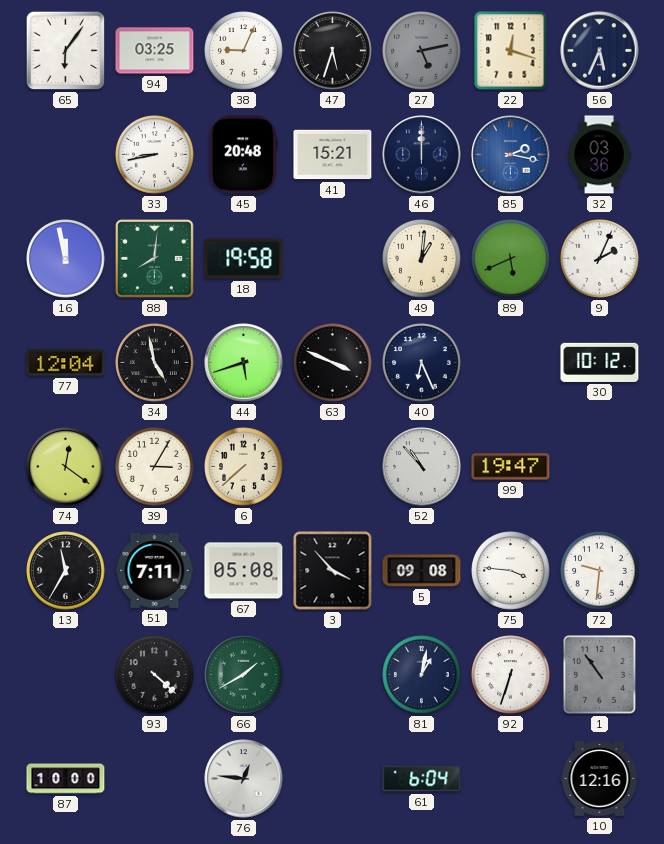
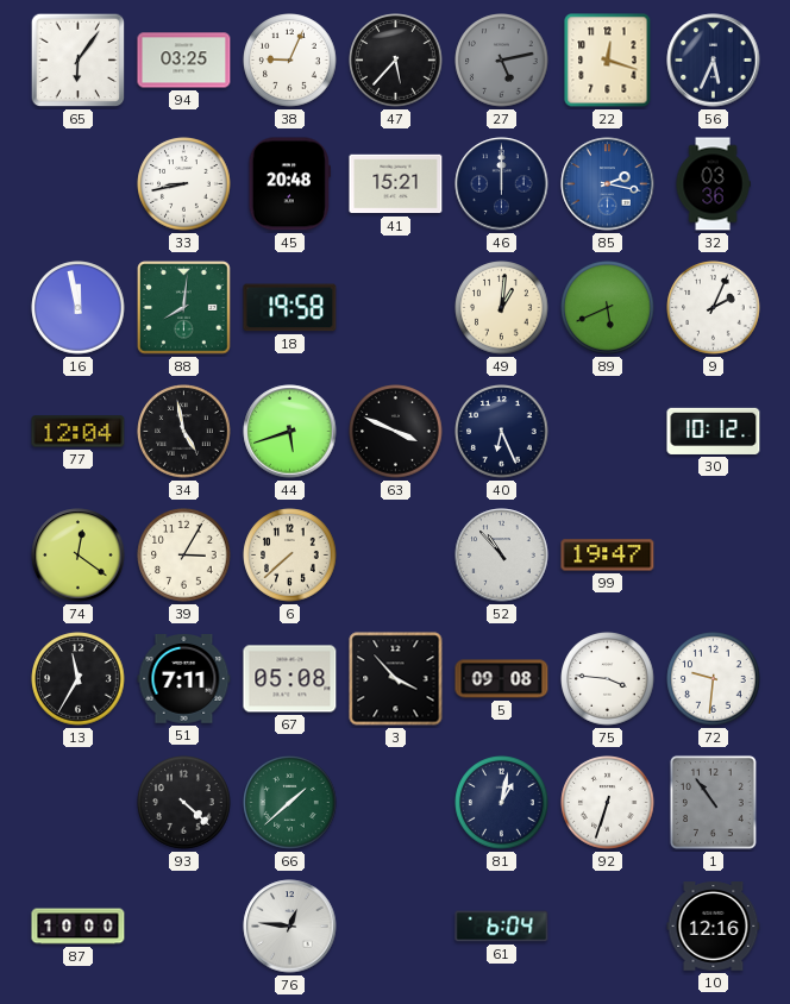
47: 5:33 -> 5:37
66: 1:40 -> 1:38
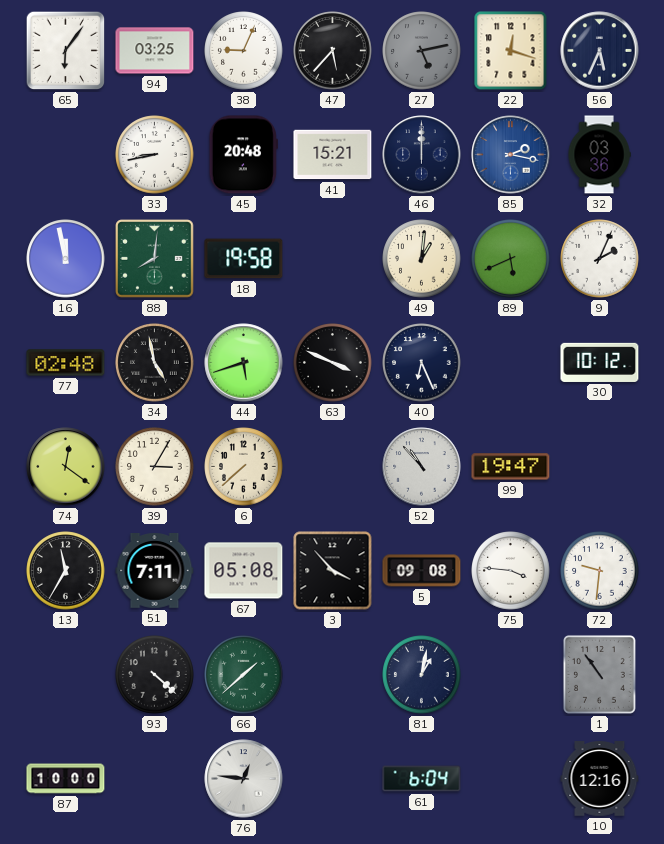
77: 12:04 -> 02:48
92: 6:33 -> none
